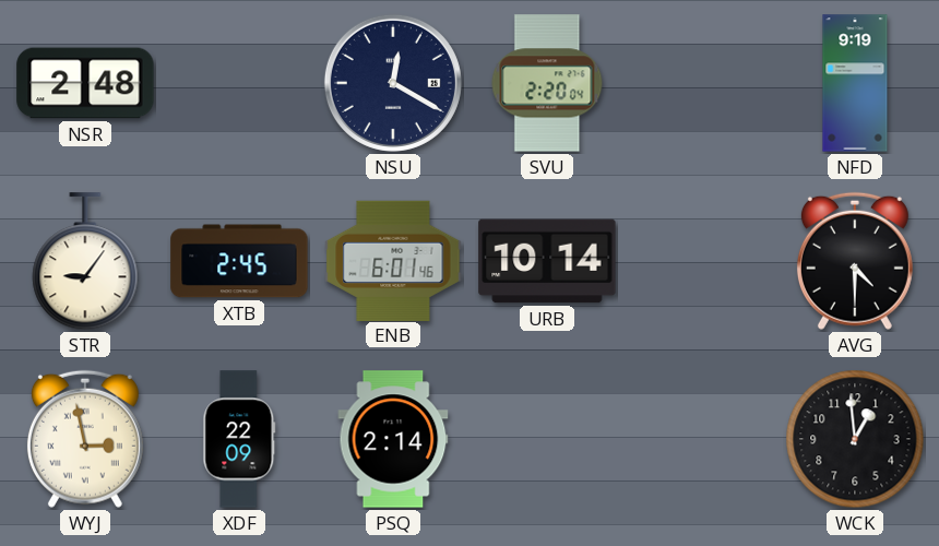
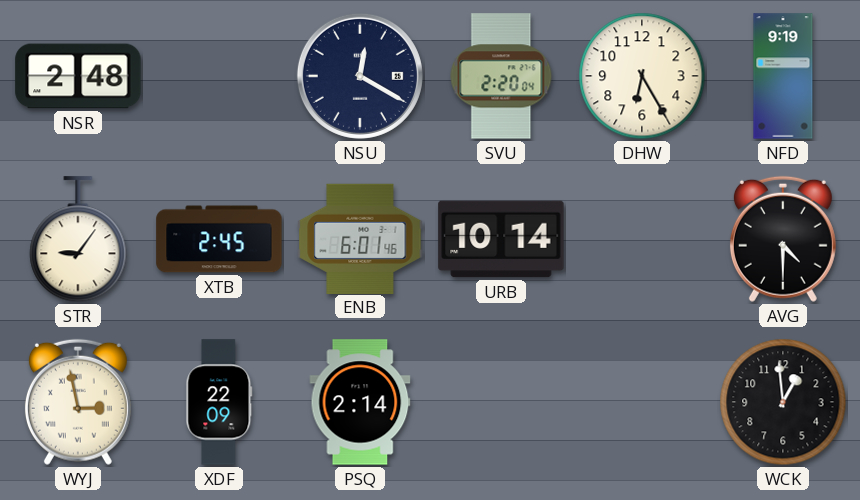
DHW: none -> 6:25
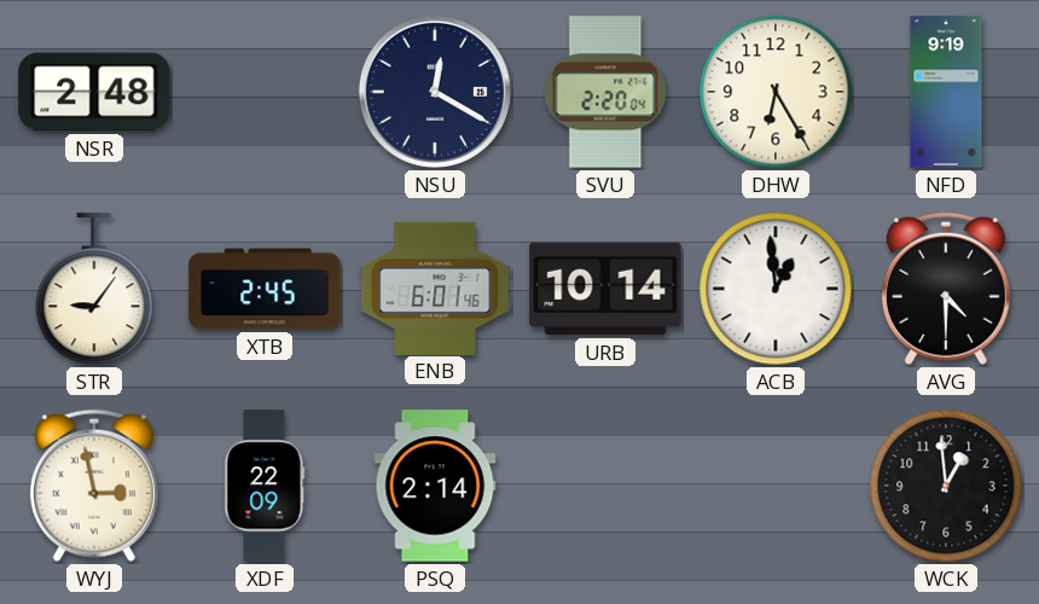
ACB: none -> 12:59
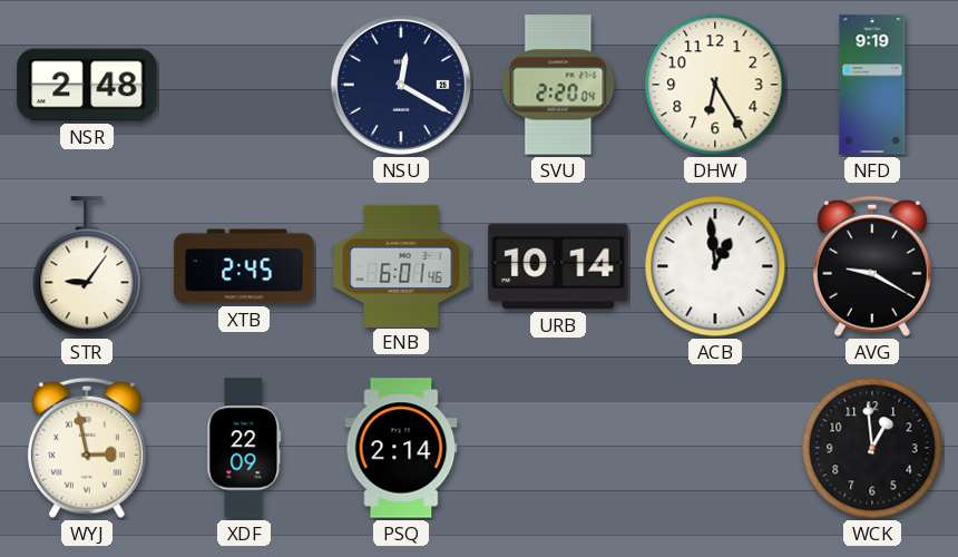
AVG: 4:30 -> 9:20
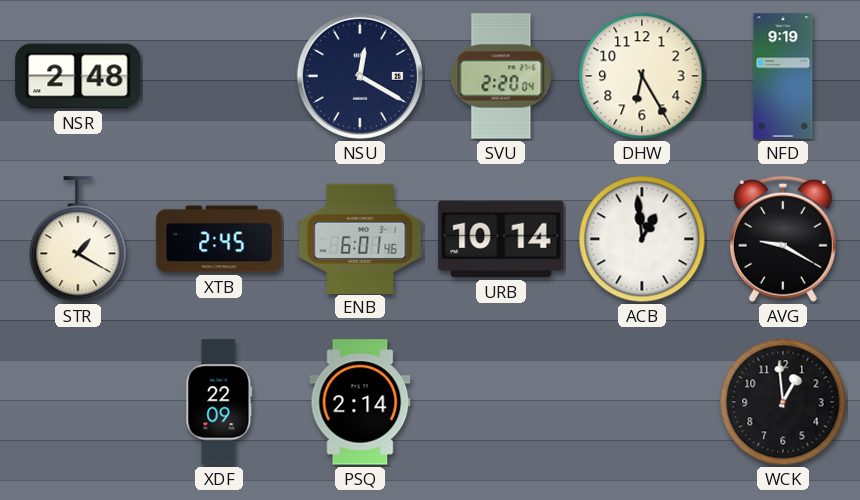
STR: 9:06 -> 1:20
WYJ: 2:58 -> none
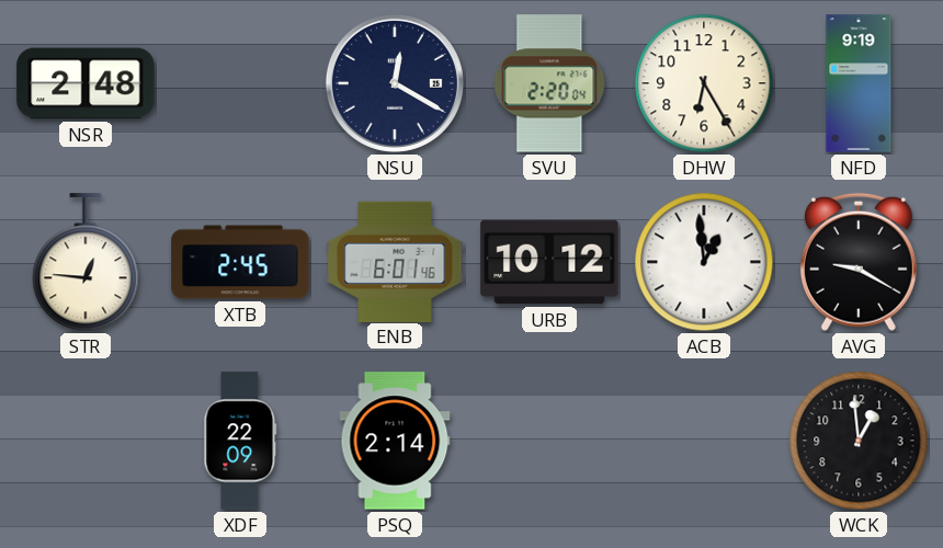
STR: 1:20 -> 12:46
URB: 10:14 -> 10:12
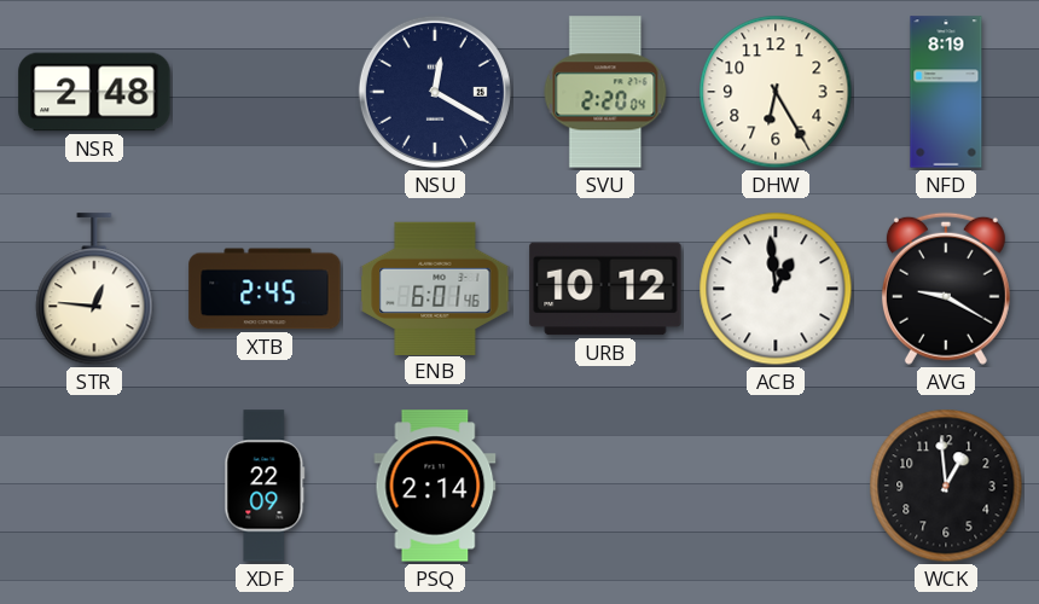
NFD: 9:19 -> 8:19
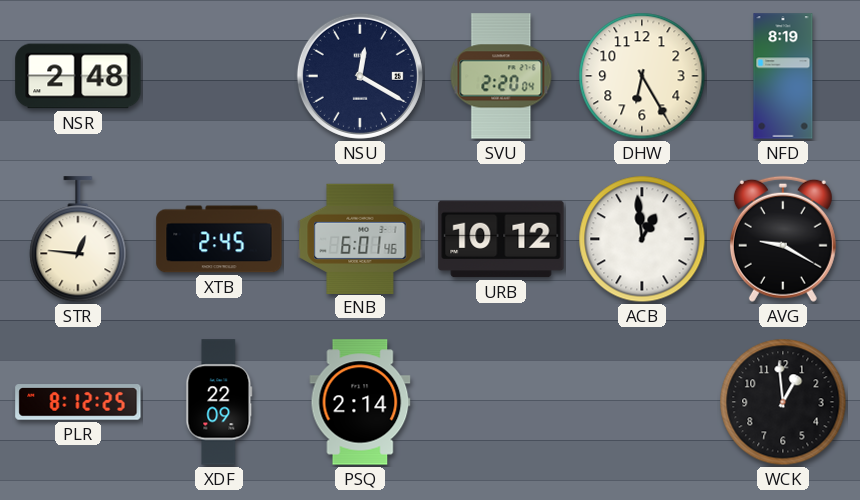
PLR: none -> 8:12
